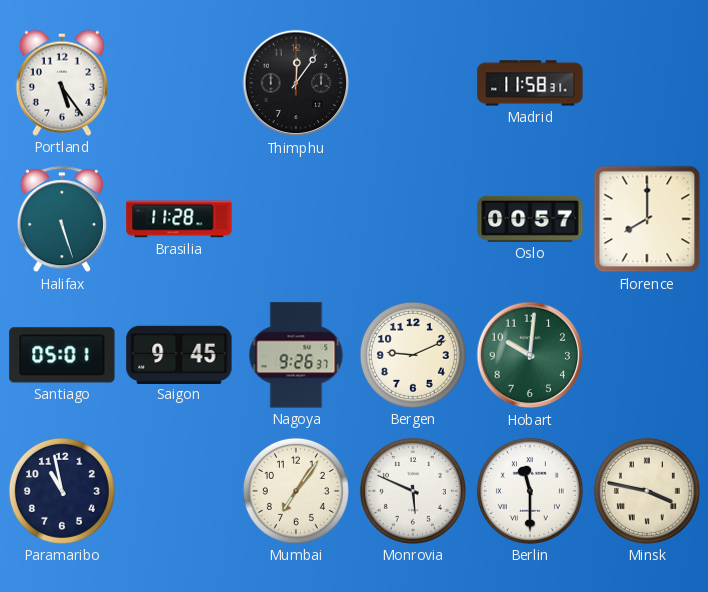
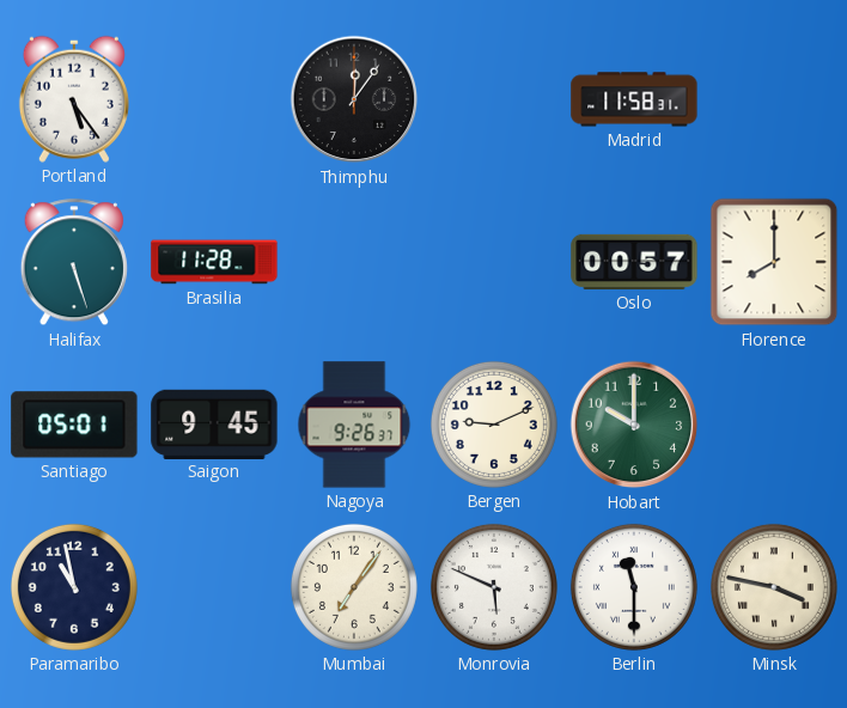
Hobart: 10:01 -> 10:00
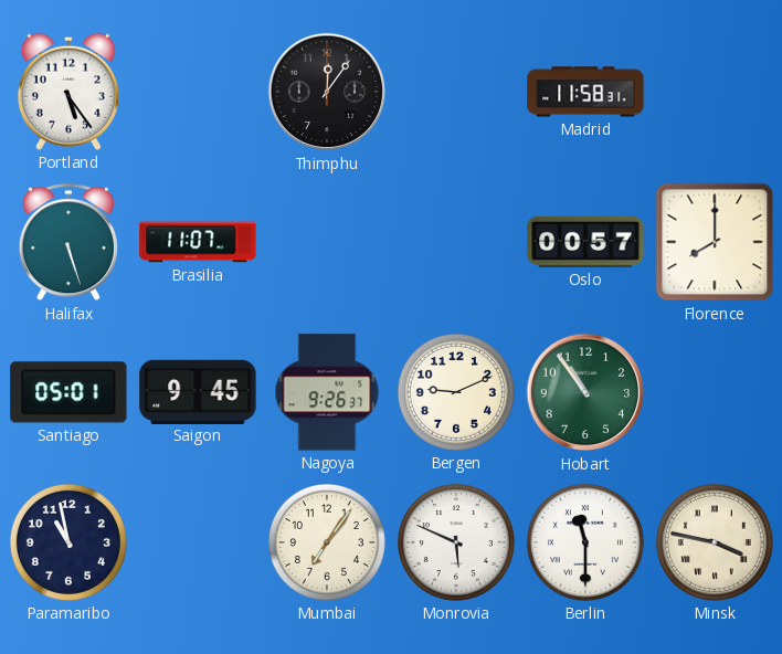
Brasilia: 11:28 -> 11:07
Hobart: 10:00 -> 10:54
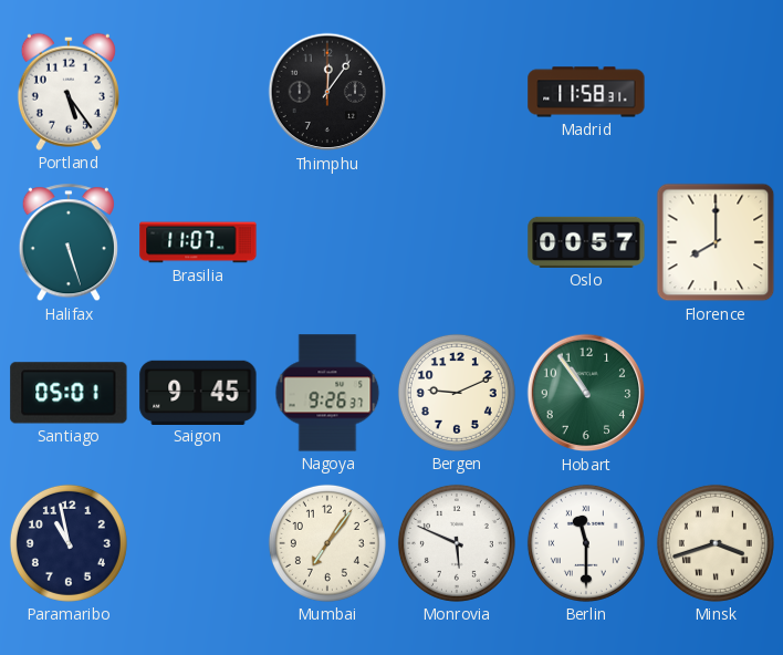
Minsk: 3:47 -> 3:42
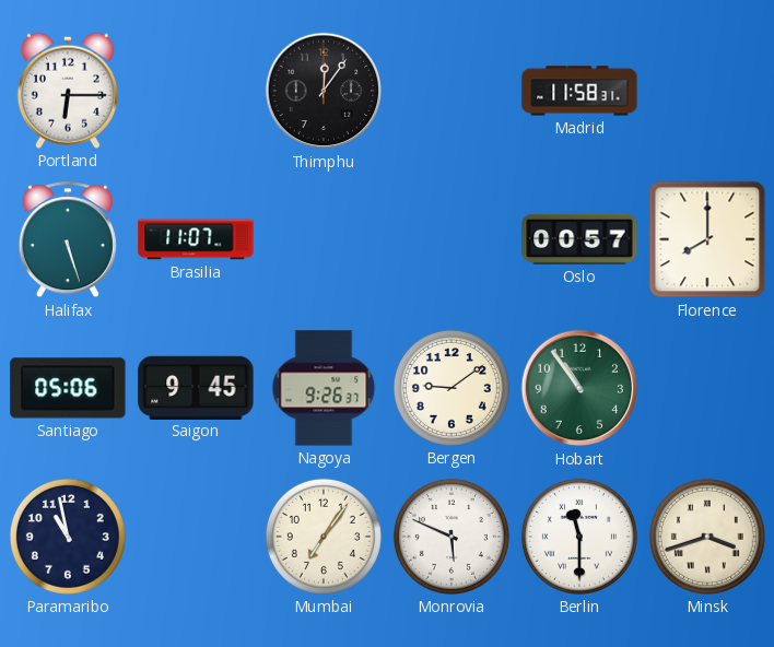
Portland: 5:24 -> 6:15
Santiago: 05:01 -> 05:06
Bergen: 9:11 -> 9:09
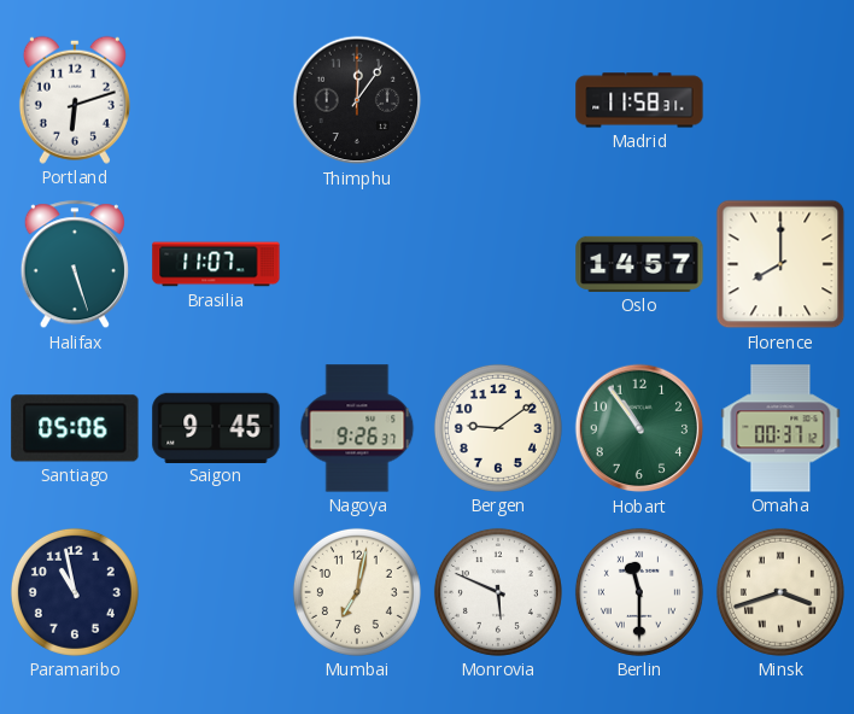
Portland: 6:15 -> 6:12
Oslo: 00:57 -> 14:57
Omaha: none -> 00:37
Mumbai: 7:06 -> 7:02
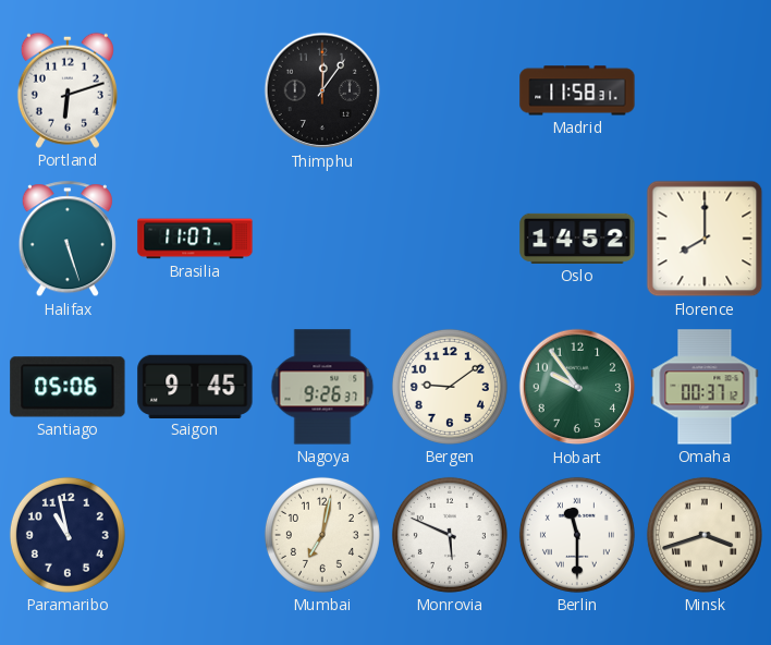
Oslo: 14:57 -> 14:52
Hobart: 10:54 -> 9:54
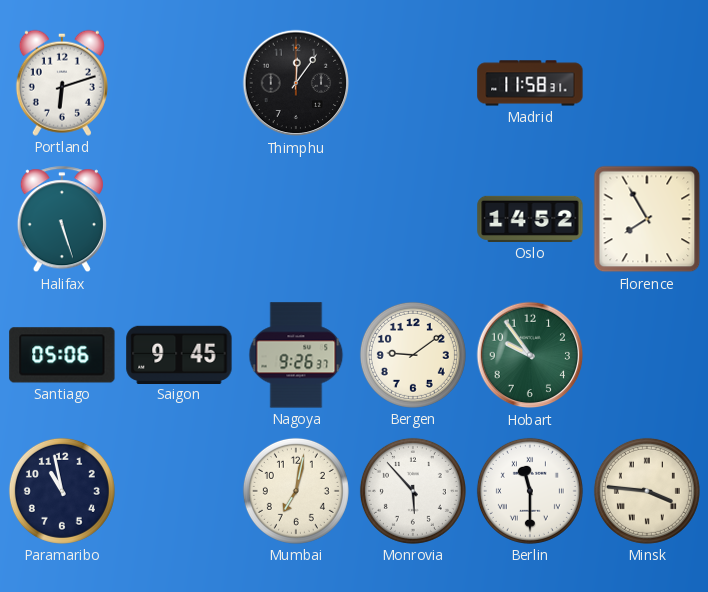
Brasilia: 11:07 -> none
Florence: 8:00 -> 7:55
Omaha: 00:37 -> none
Monrovia: 5:49 -> 5:53
Minsk: 3:42 -> 3:46
